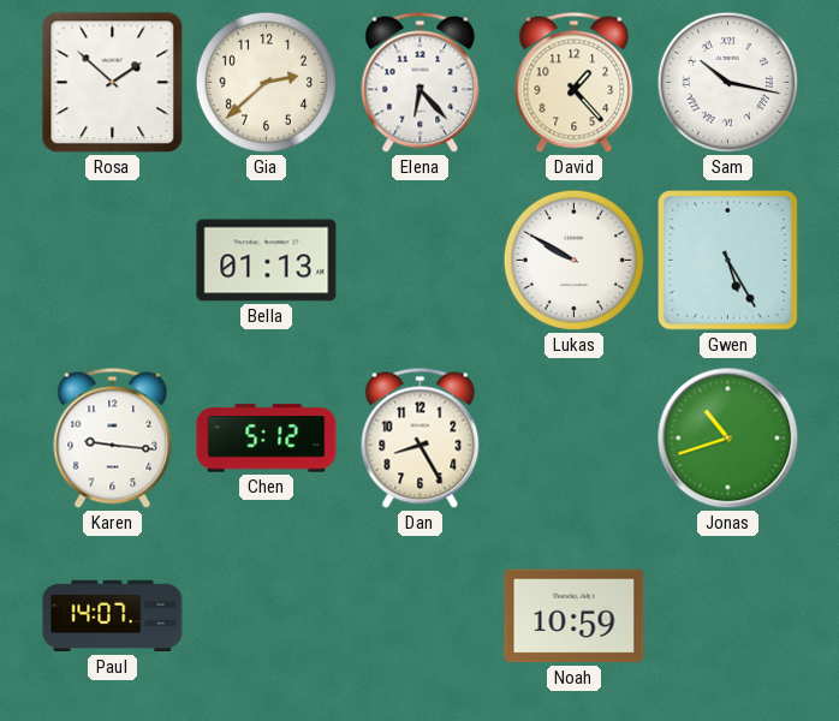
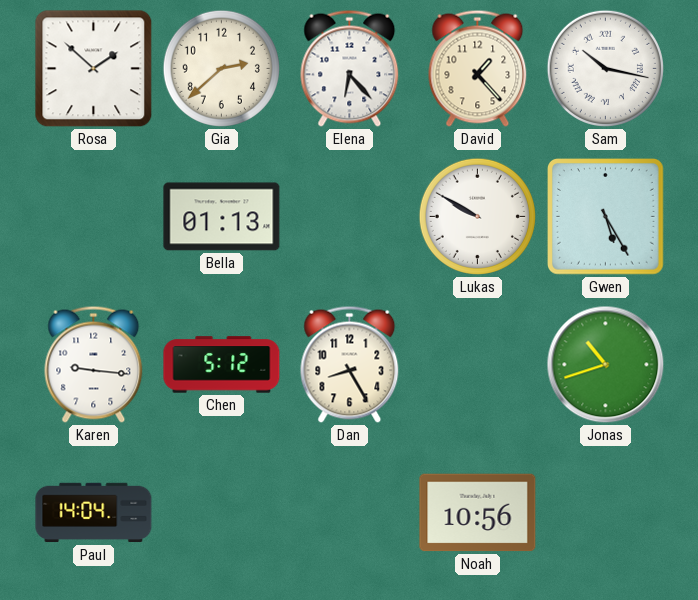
Paul: 14:07 -> 14:04
Noah: 10:59 -> 10:56
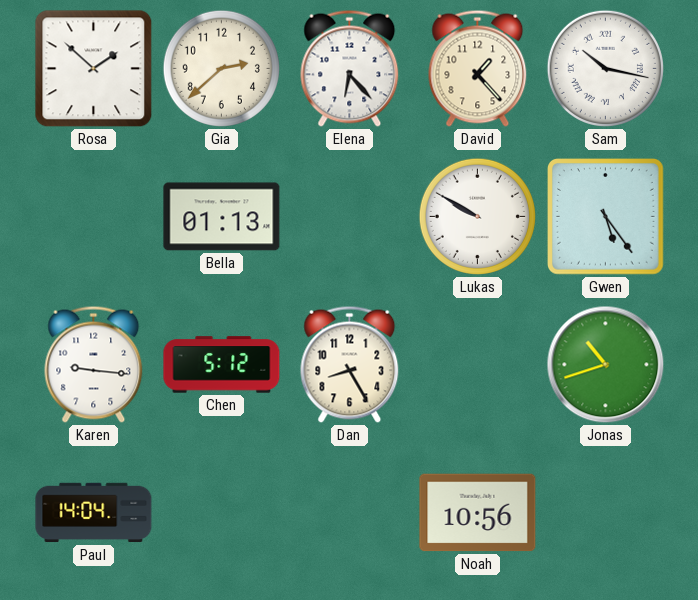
Gwen: 5:25 -> 5:24
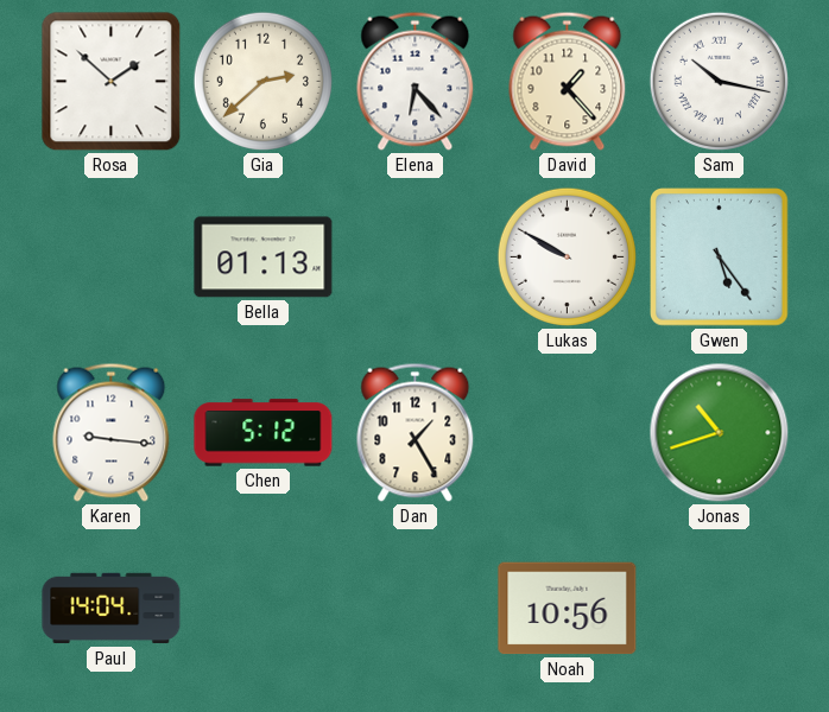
Dan: 8:25 -> 1:25
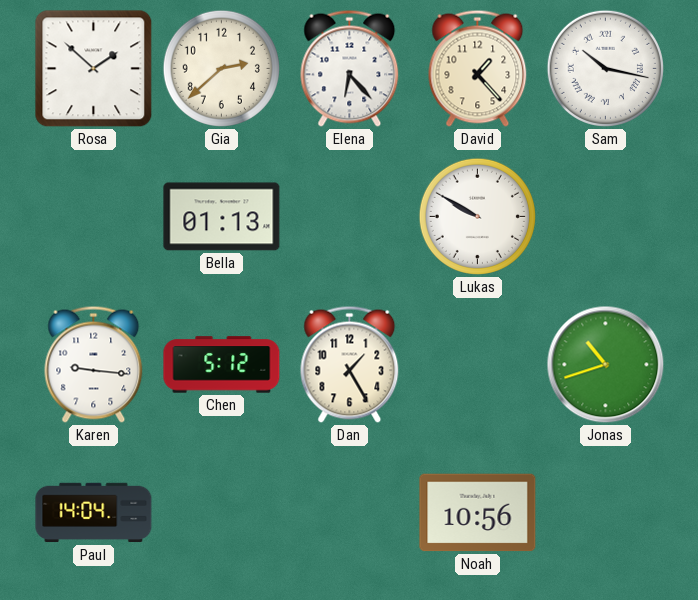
Gwen: 5:24 -> none
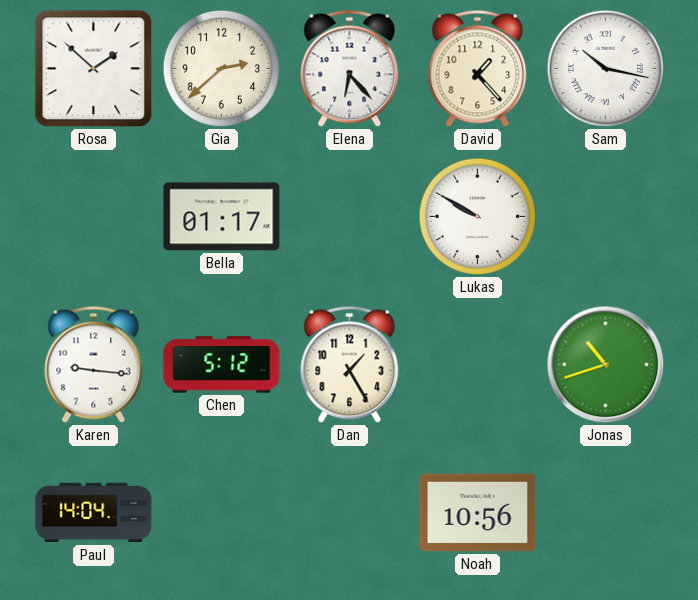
Bella: 01:13 -> 01:17
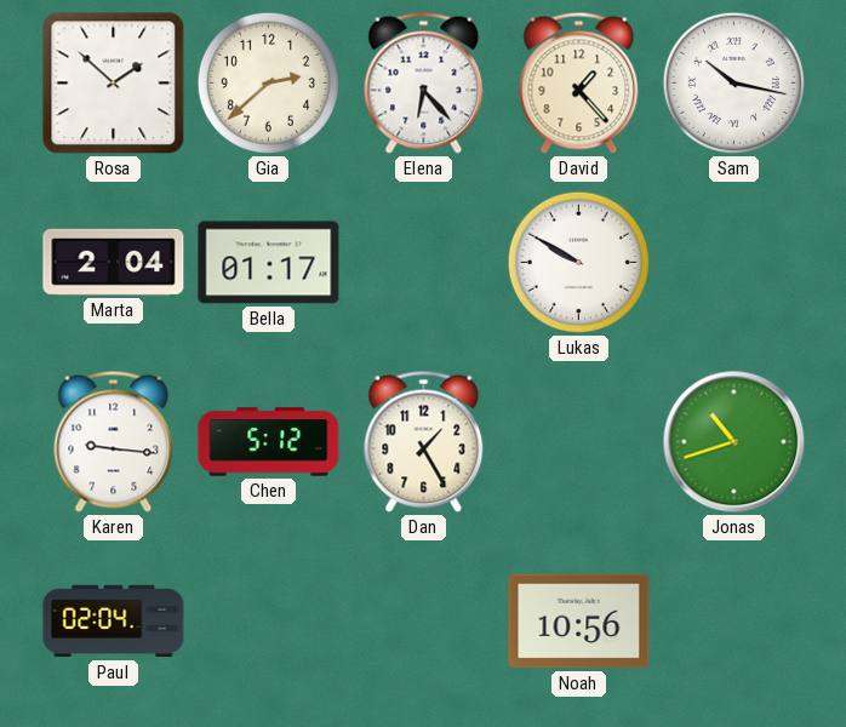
Marta: none -> 2:04
Paul: 14:04 -> 02:04
